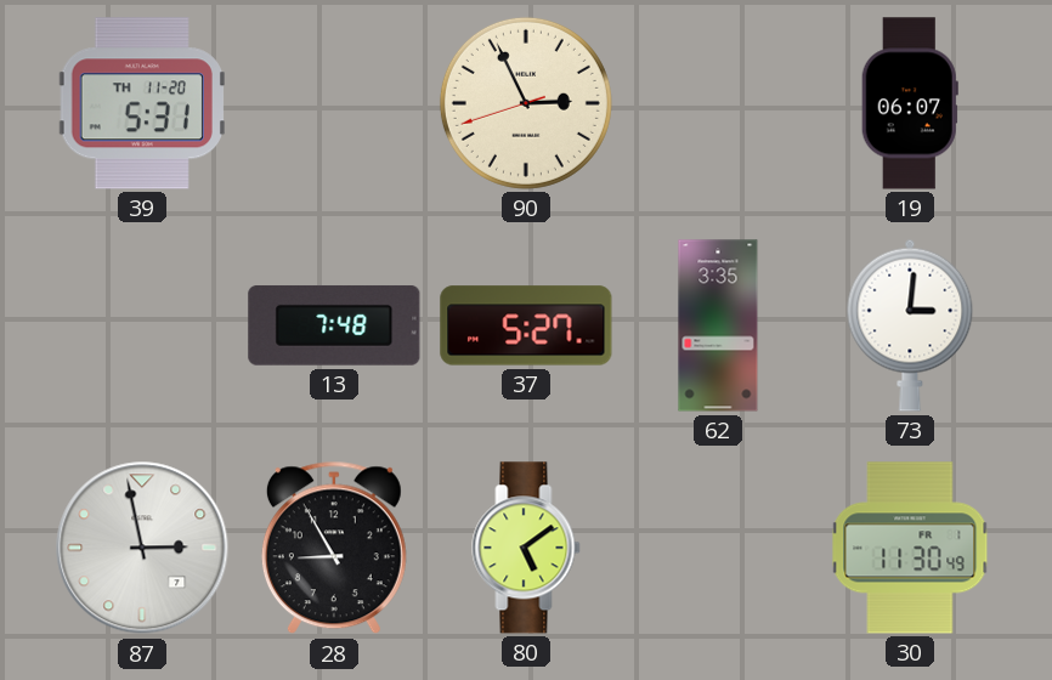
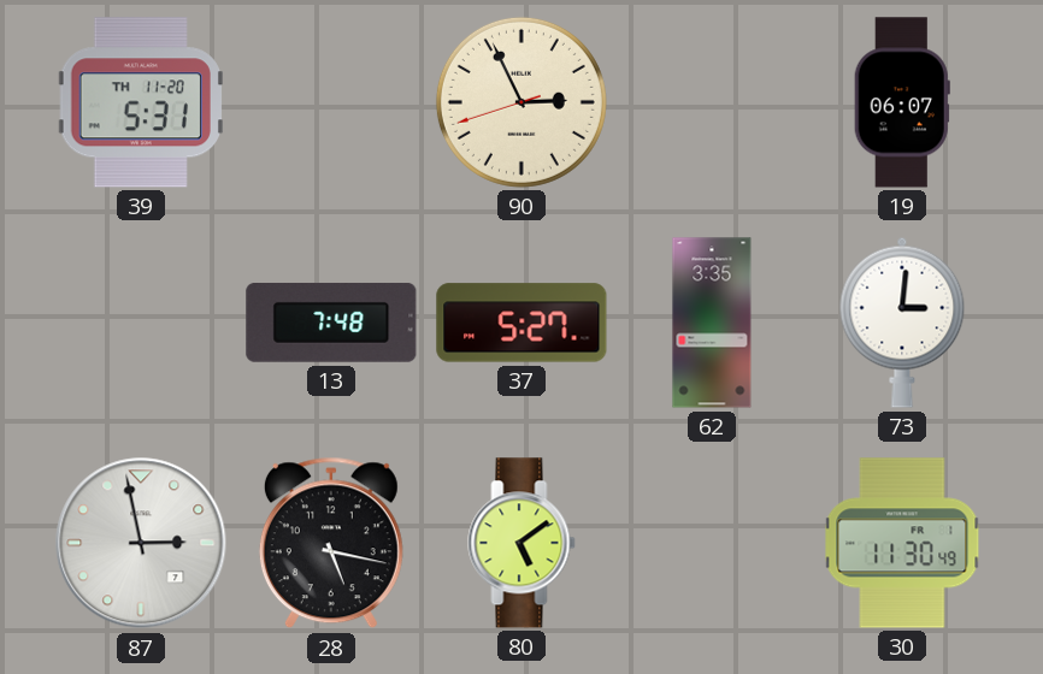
28: 8:55 -> 5:17
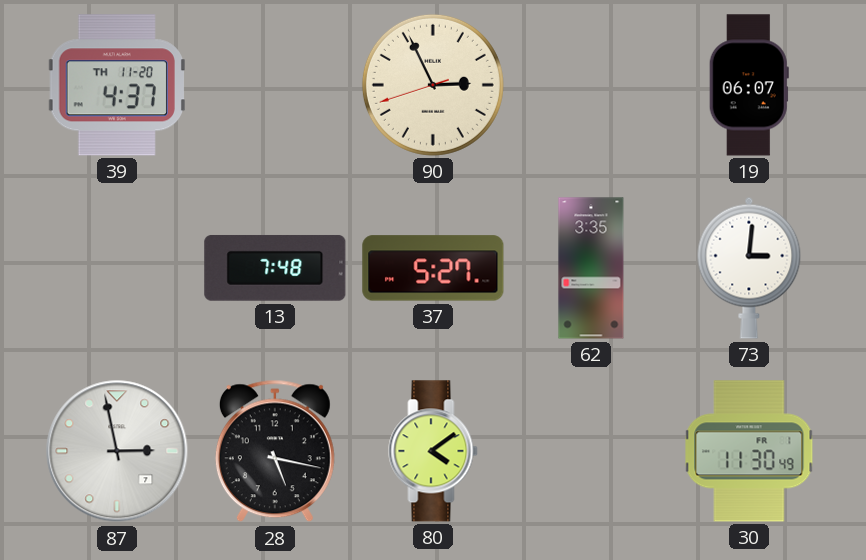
39: 5:31 -> 4:37
80: 5:09 -> 4:09
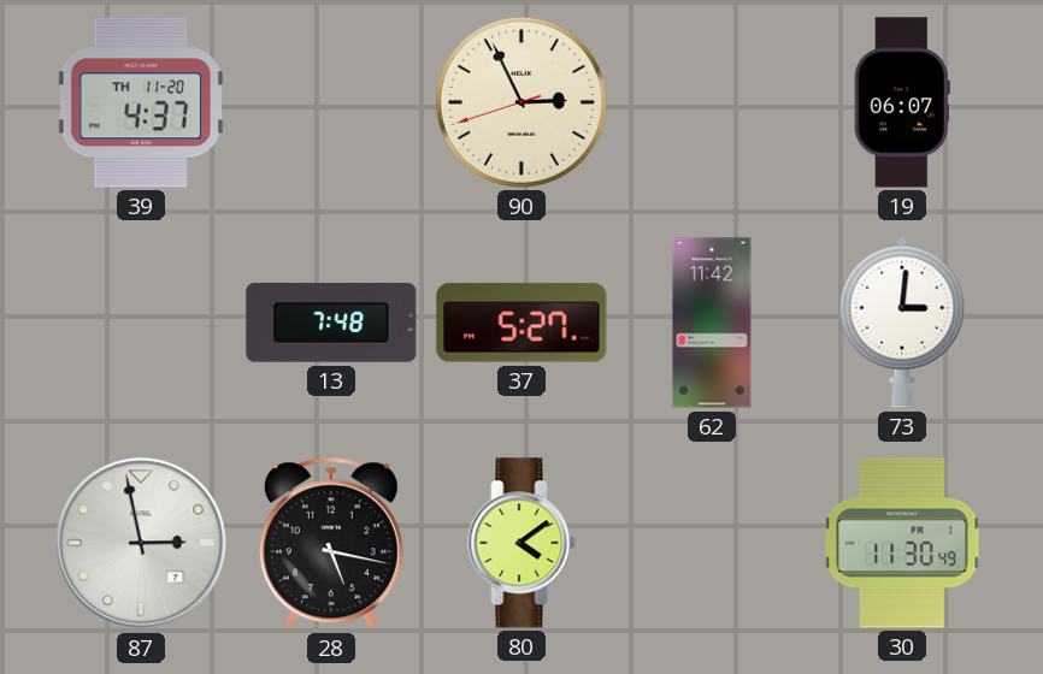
62: 3:35 -> 11:42
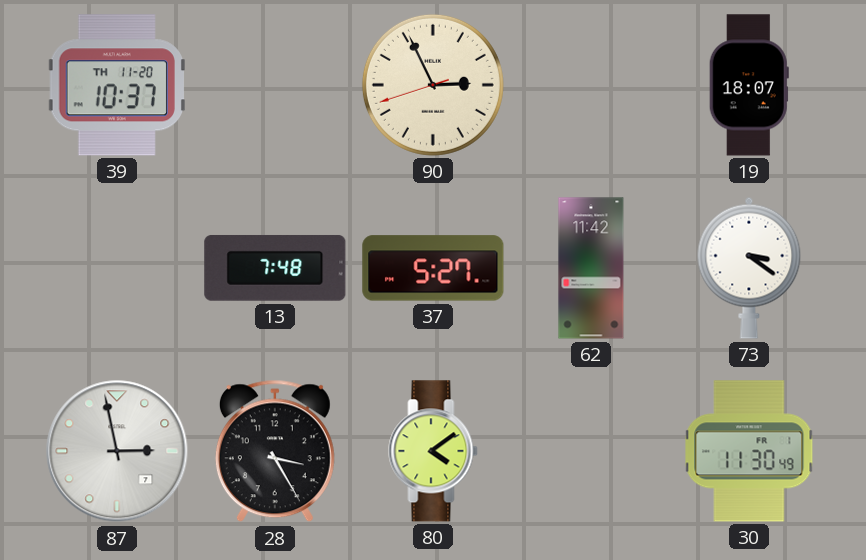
39: 4:37 -> 10:37
19: 06:07 -> 18:07
73: 3:01 -> 3:21
28: 5:17 -> 3:25
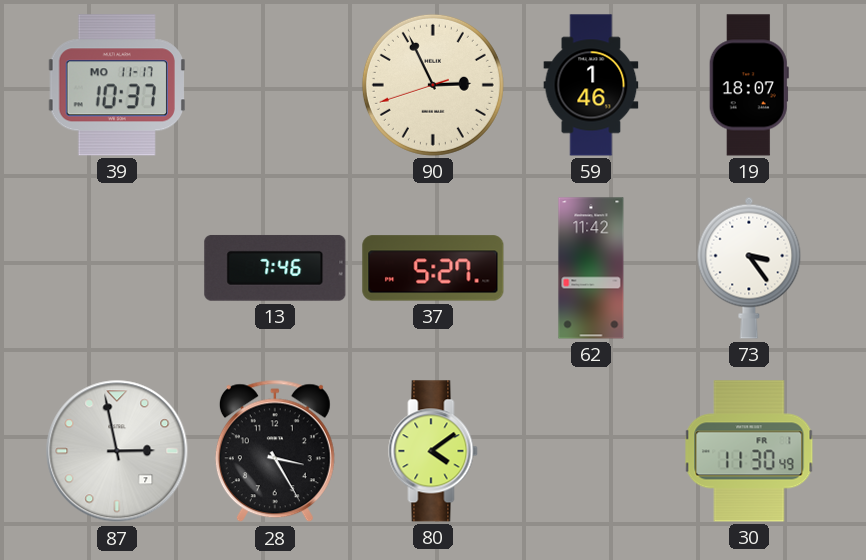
39 date: TH 11-20 -> MO 11-17
59: none -> 1:46
13: 7:48 -> 7:46
73: 3:21 -> 3:24
